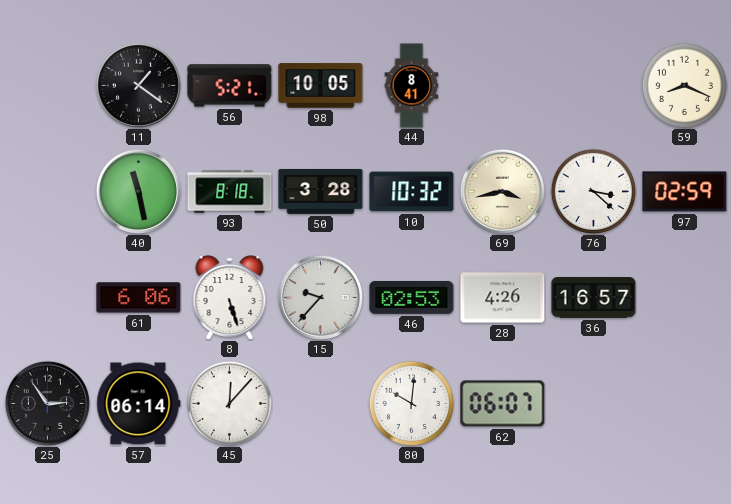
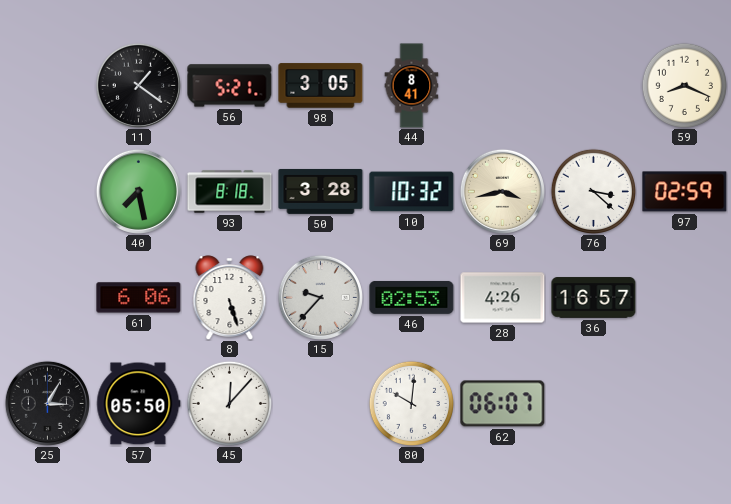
98: 10:05 -> 3:05
40: 11:28 -> 7:28
25: 2:54 -> 3:05
57: 06:14 -> 05:50
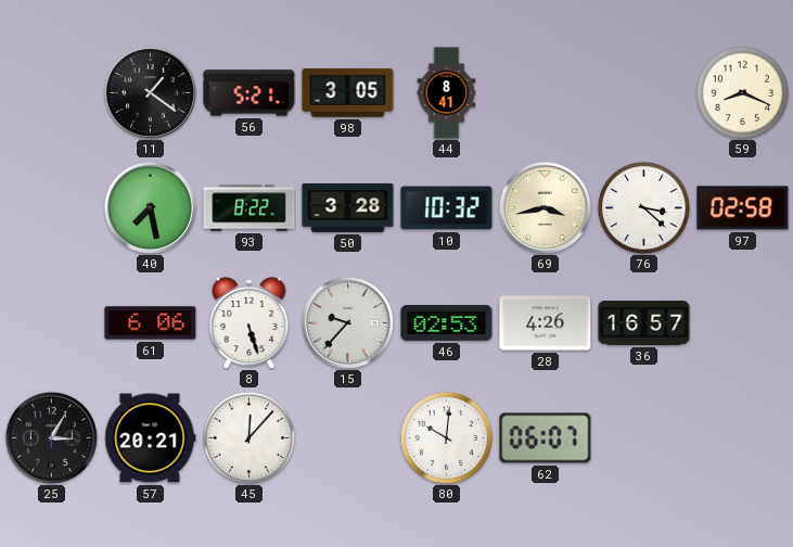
93: 8:18 -> 8:22
97: 02:59 -> 02:58
57: 05:50 -> 20:21
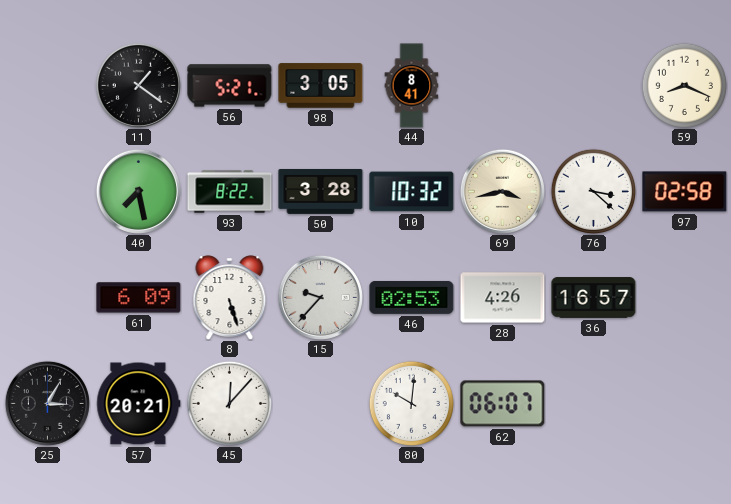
61: 6:06 -> 6:09
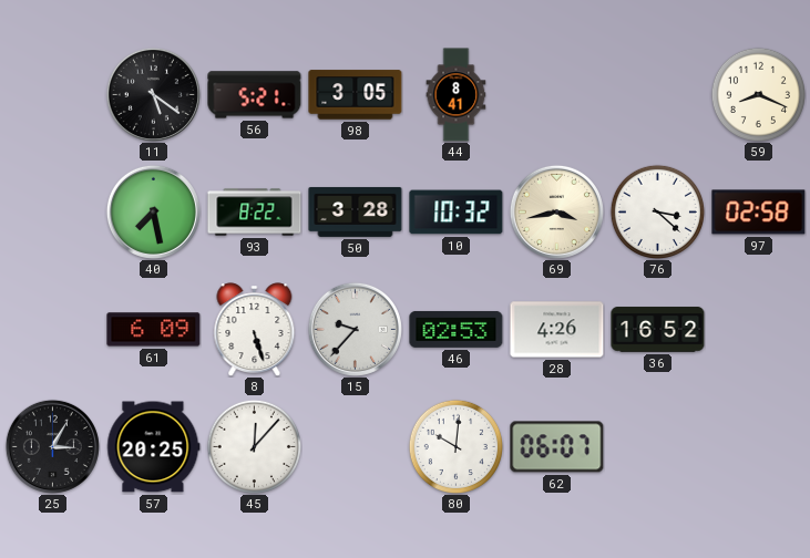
11: 1:21 -> 5:21
36: 16:57 -> 16:52
57: 20:21 -> 20:25
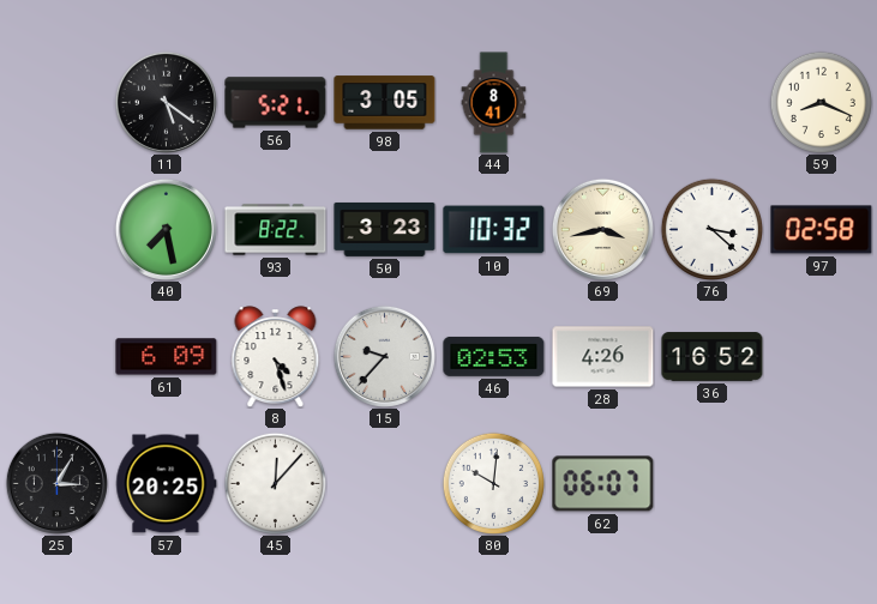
50: 3:28 -> 3:23
8: 5:27 -> 4:27
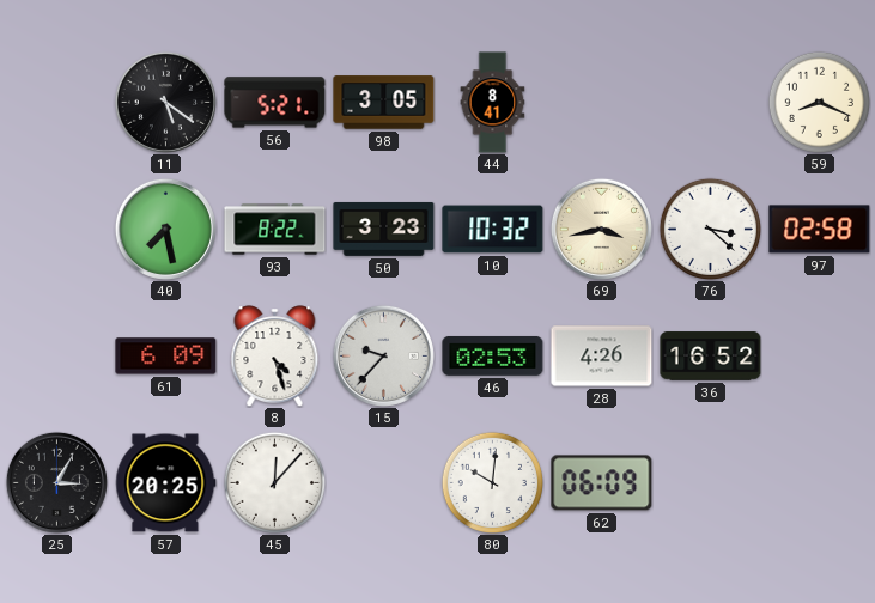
62: 06:07 -> 06:09
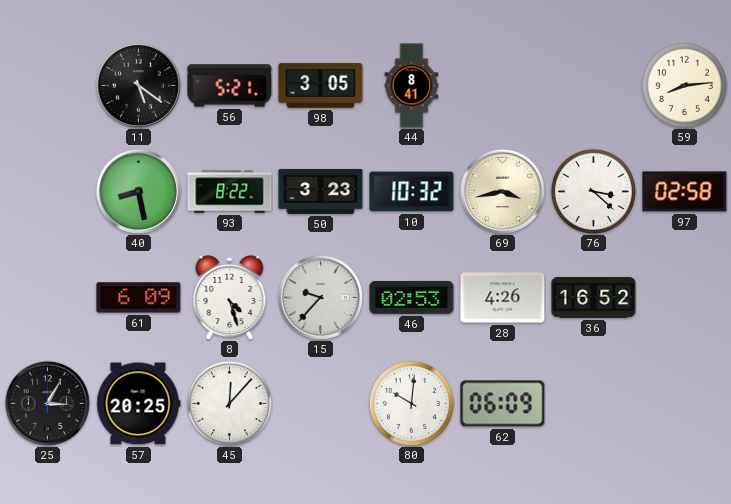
59: 8:19 -> 8:14
40: 7:28 -> 8:28
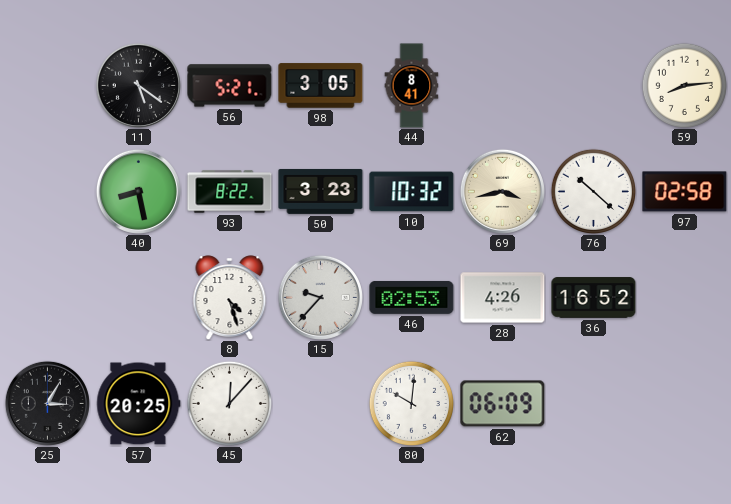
76: 3:22 -> 10:22
61: 6:09 -> none
